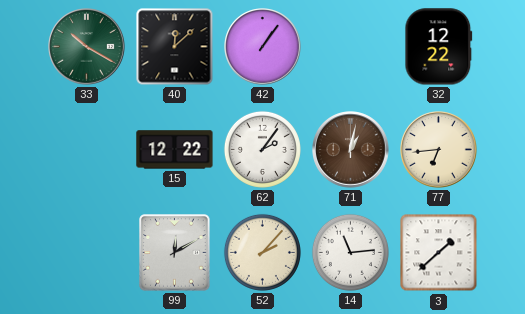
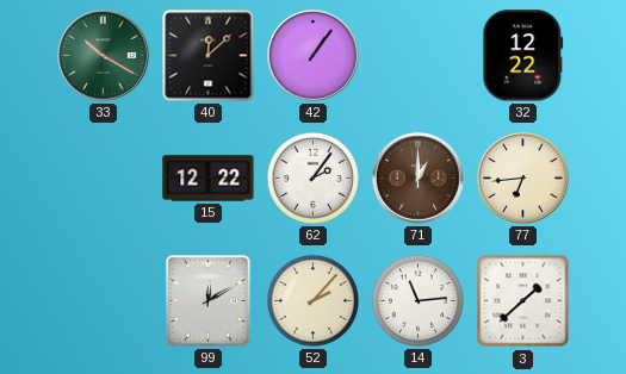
71: 1:02 -> 1:00
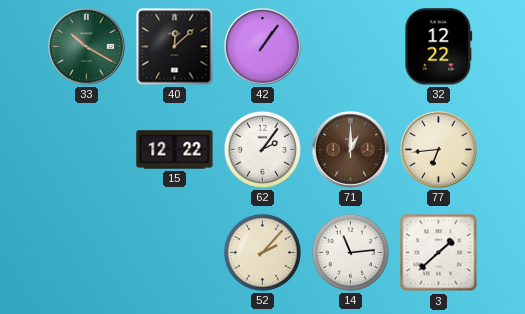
99: 12:10 -> none
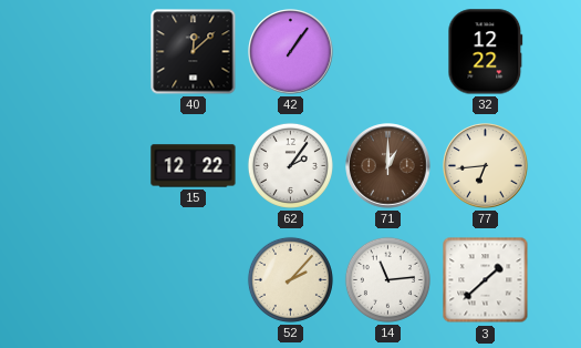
33: 10:20 -> none
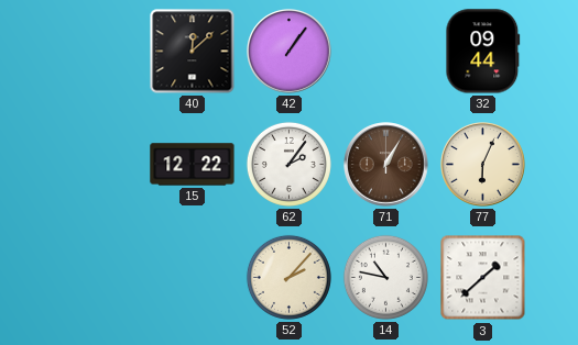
32: 12:22 -> 09:44
71: 1:00 -> 1:05
77: 6:44 -> 6:04
14: 11:14 -> 10:47
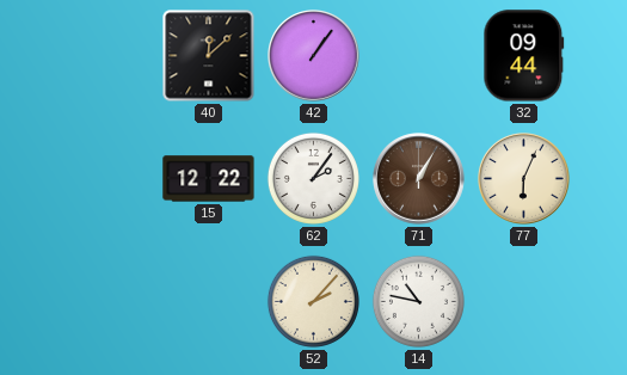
3: 1:38 -> none
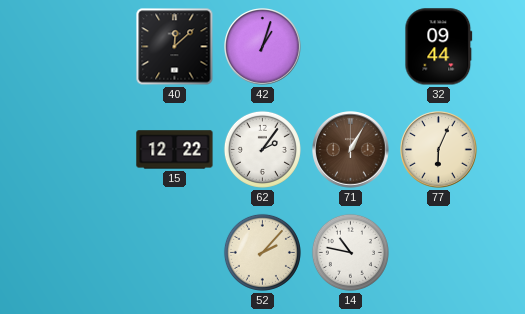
42: 1:06 -> 1:03
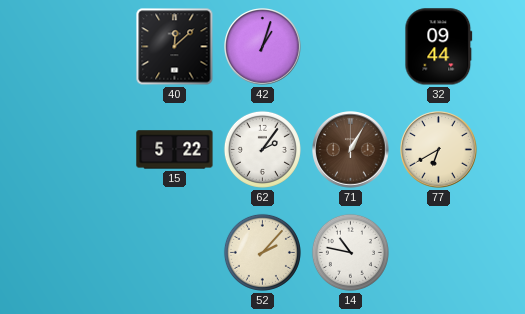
15: 12:22 -> 5:22
77: 6:04 -> 6:40
